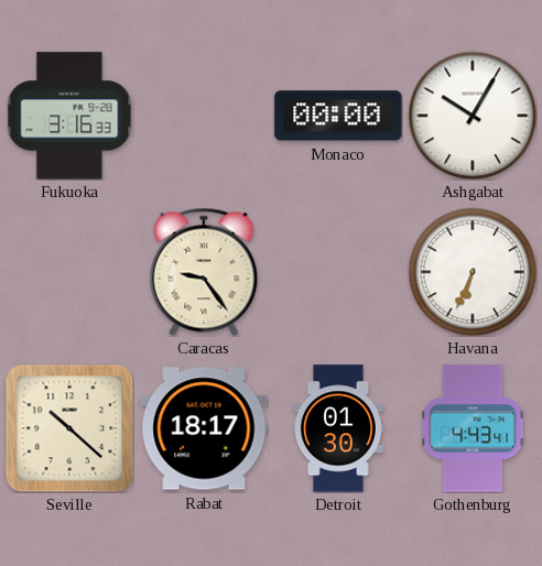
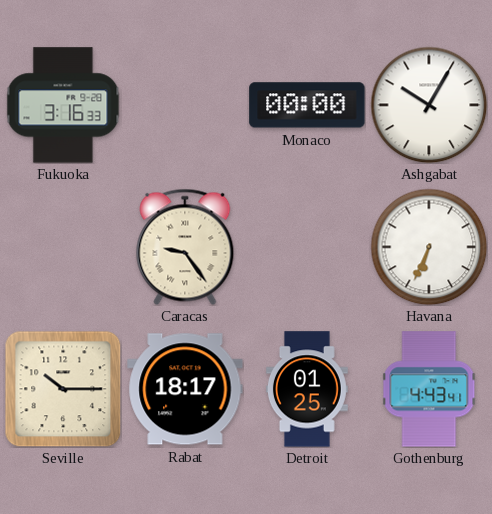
Seville: 10:22 -> 10:15
Detroit: 01:30 -> 01:25
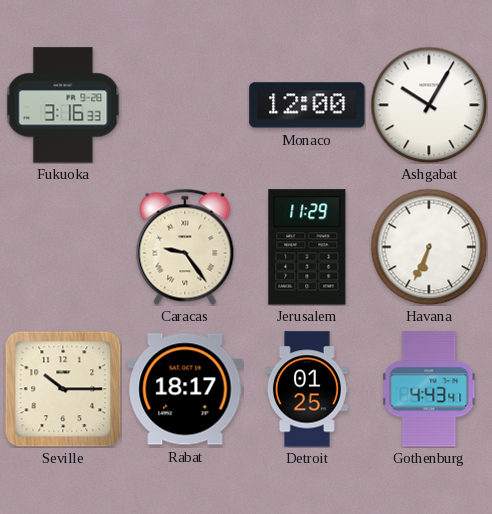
Monaco: 00:00 -> 12:00
Jerusalem: none -> 11:29
